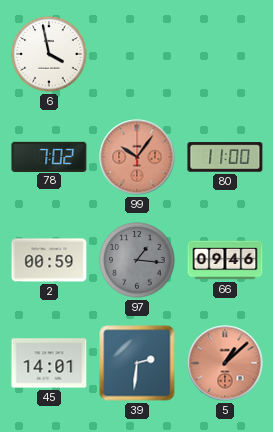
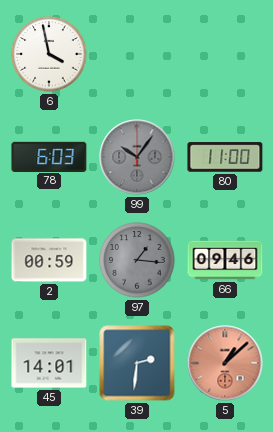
78: 7:02 -> 6:03
99 dial: salmon -> grey
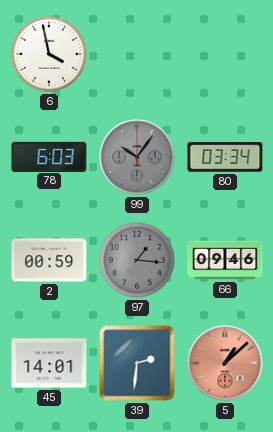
80: 11:00 -> 03:34
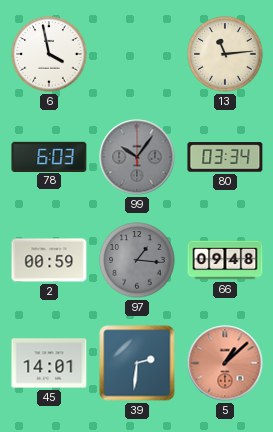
13: none -> 11:14
66: 09:46 -> 09:48
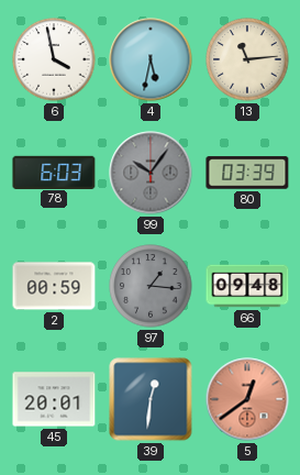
4: none -> 5:32
80: 03:34 -> 03:39
45: 14:01 -> 20:01
39: 2:31 -> 12:31
5: 1:08 -> 12:39
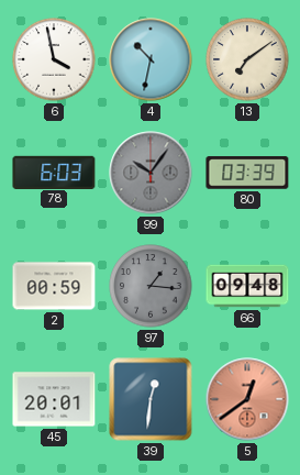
4: 5:32 -> 10:32
13: 11:14 -> 7:09
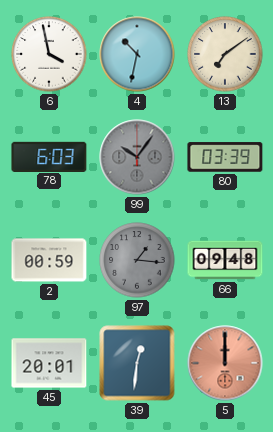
5: 12:39 -> 12:00
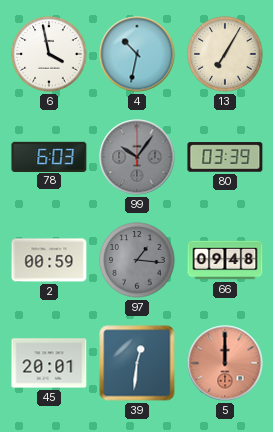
13: 7:09 -> 7:05
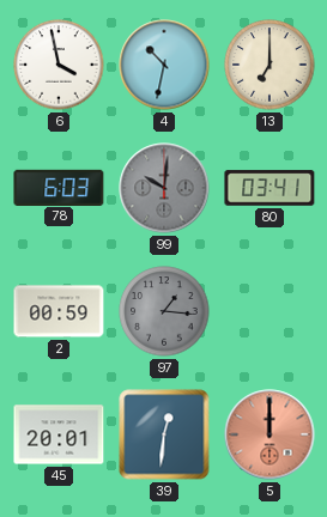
13: 7:05 -> 7:00
99: 10:06 -> 10:01
80: 03:39 -> 03:41
66: 09:48 -> none
